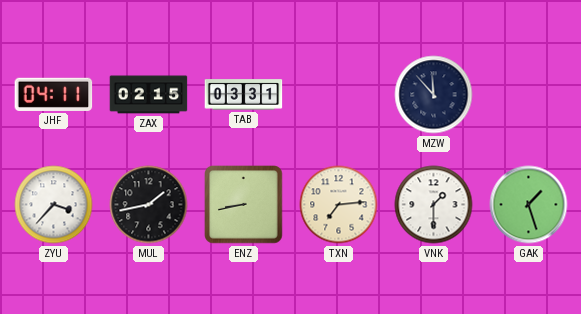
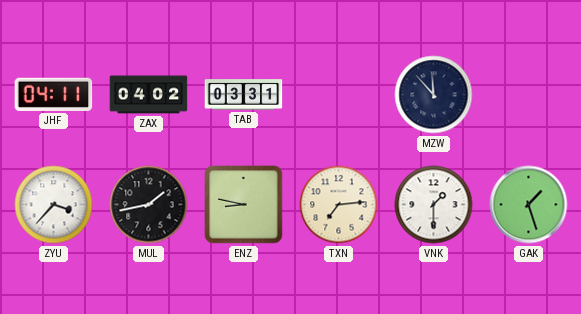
ZAX: 02:15 -> 04:02
ENZ: 8:43 -> 8:47
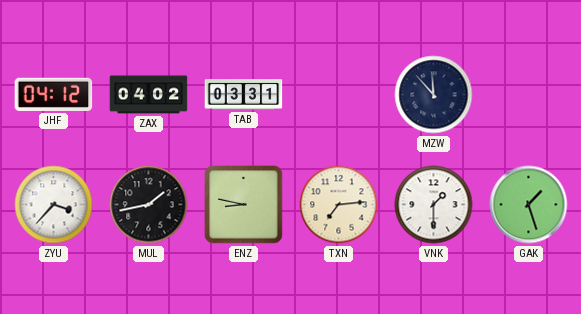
JHF: 04:11 -> 04:12
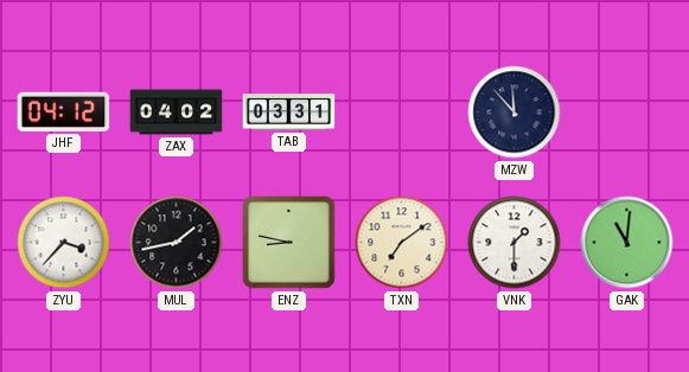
TXN: 7:14 -> 7:09
GAK: 1:27 -> 11:01
